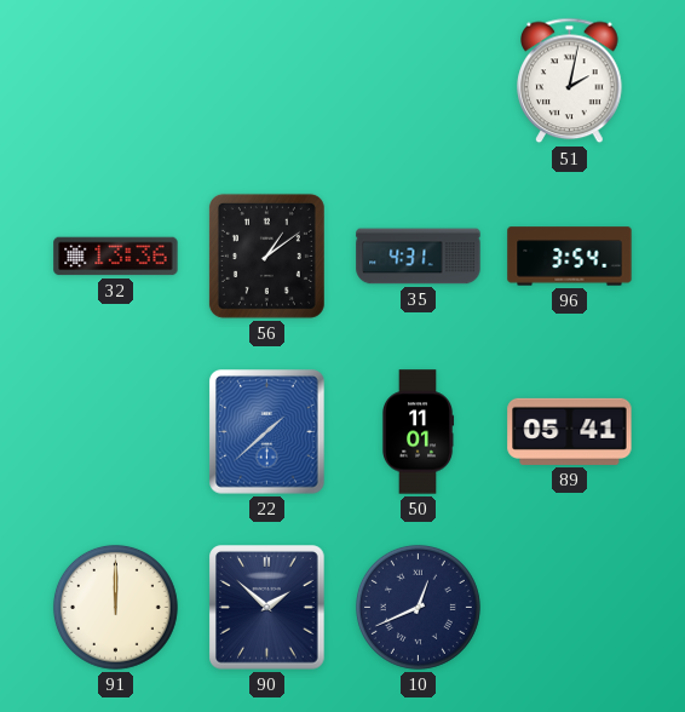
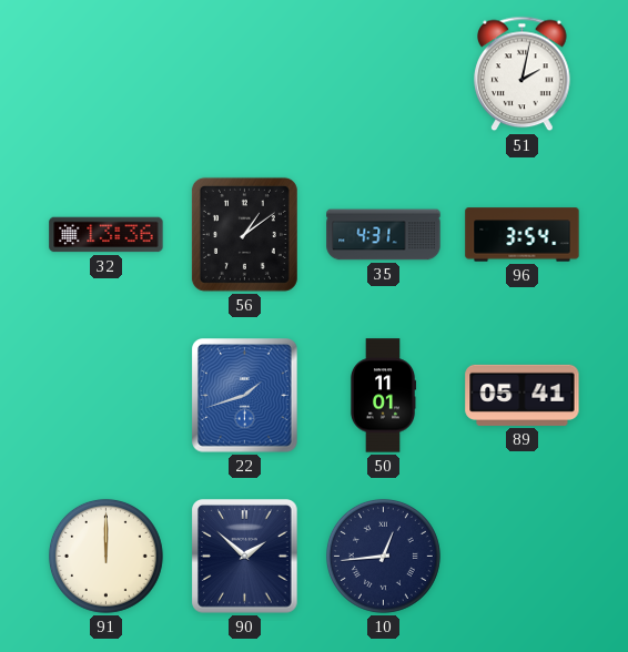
22: 1:38 -> 1:42
10: 12:41 -> 12:44
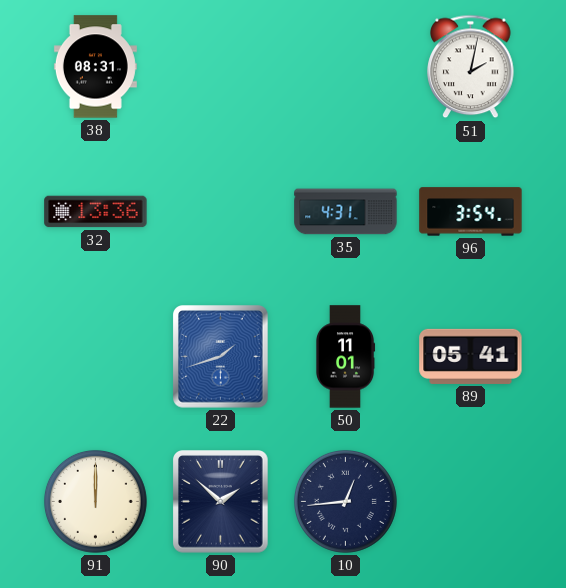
38: none -> 08:31
56: 1:09 -> none
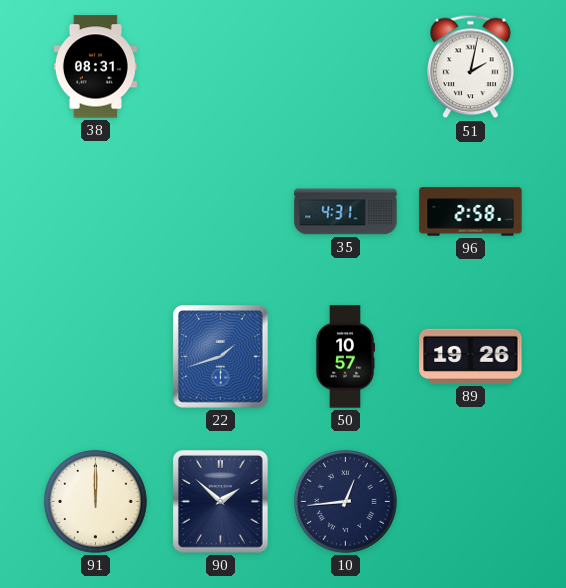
32: 13:36 -> none
96: 3:54 -> 2:58
50: 11:01 -> 10:57
89: 05:41 -> 19:26
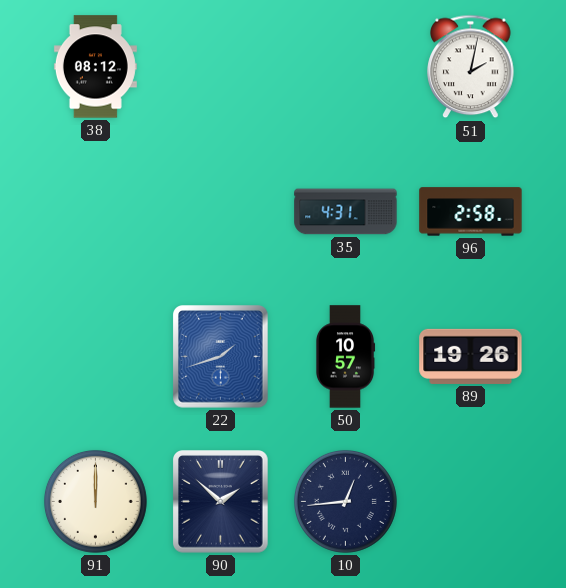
38: 08:31 -> 08:12
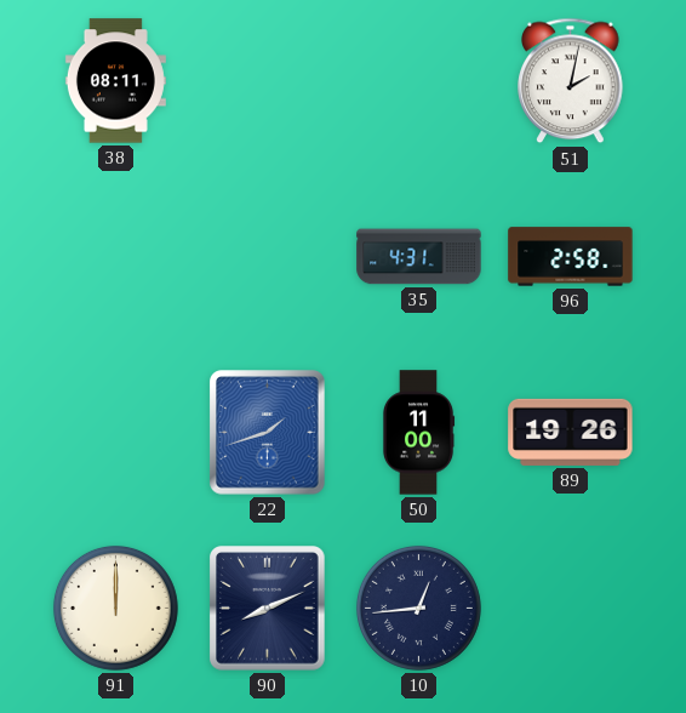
38: 08:12 -> 08:11
50: 10:57 -> 11:00
90: 1:52 -> 8:11
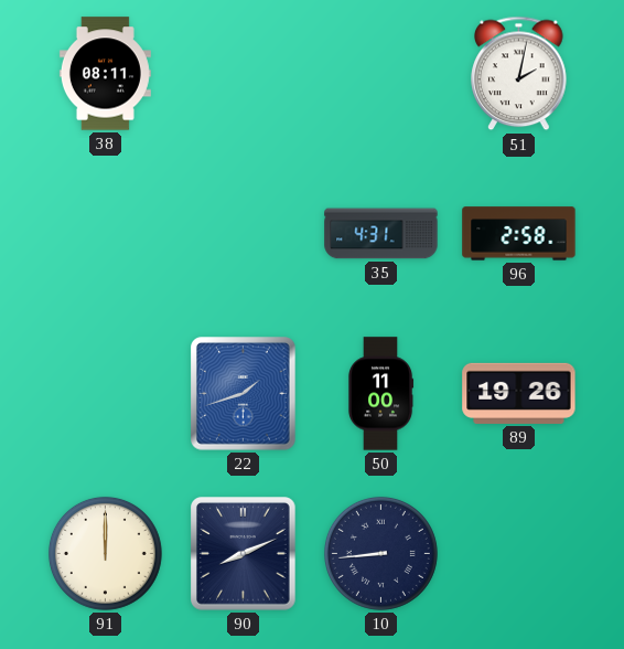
10: 12:44 -> 8:44
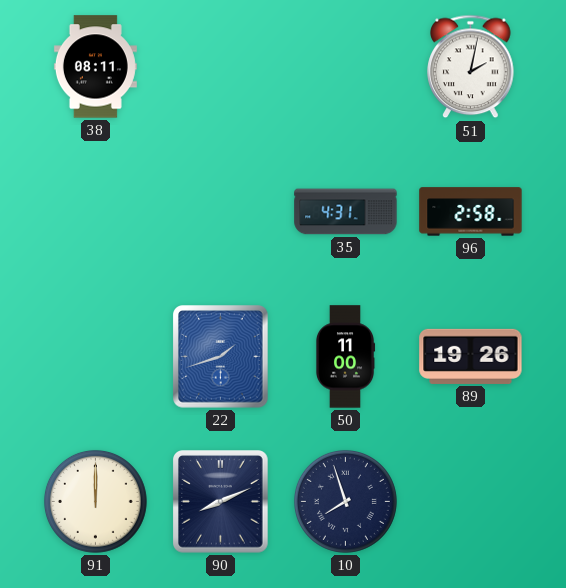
10: 8:44 -> 7:57
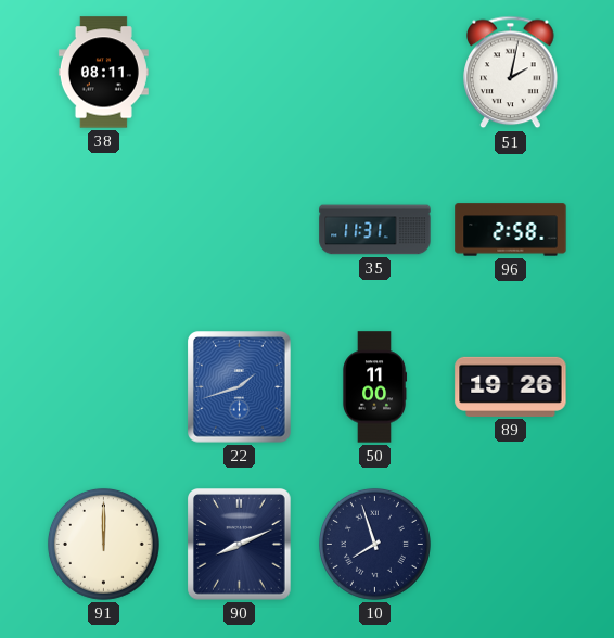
35: 4:31 -> 11:31
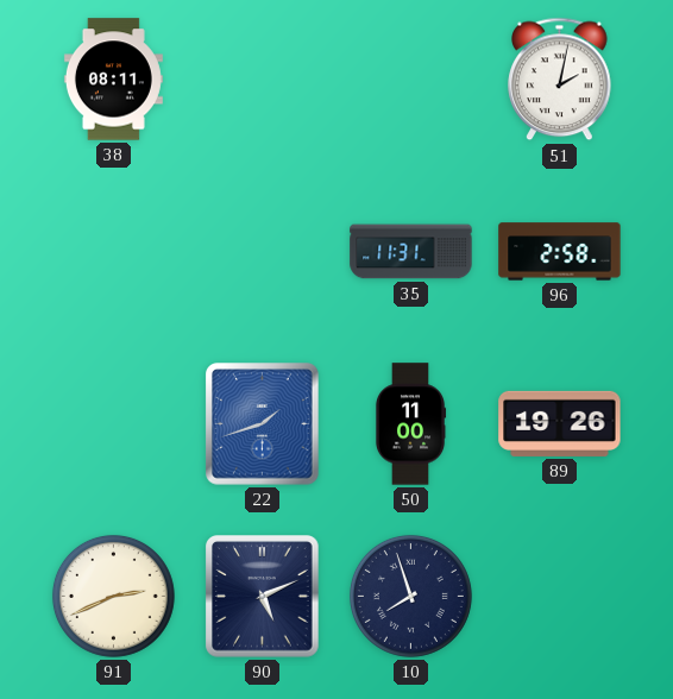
91: 12:00 -> 2:41
90: 8:11 -> 5:11
